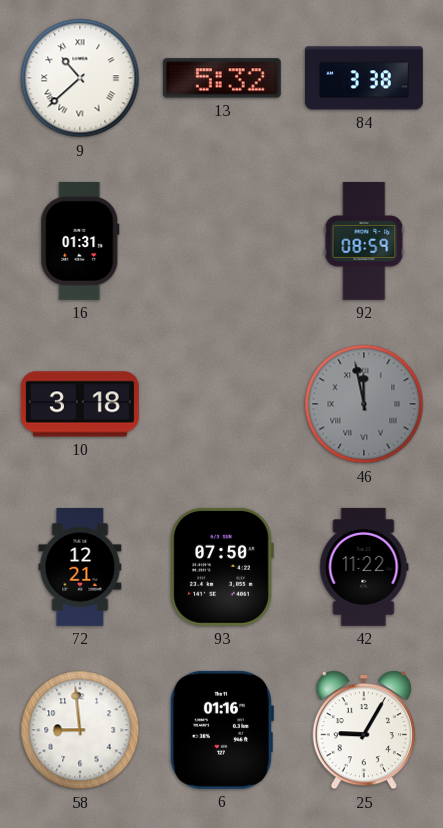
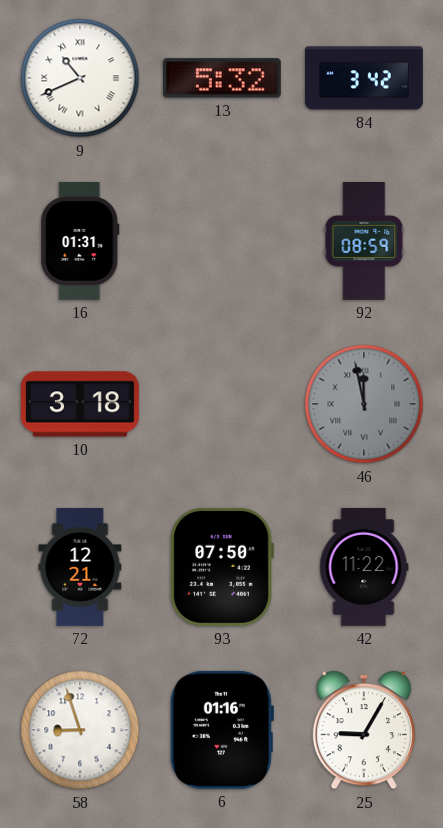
9: 10:38 -> 10:41
84: 3:38 -> 3:42
58: 8:59 -> 8:57
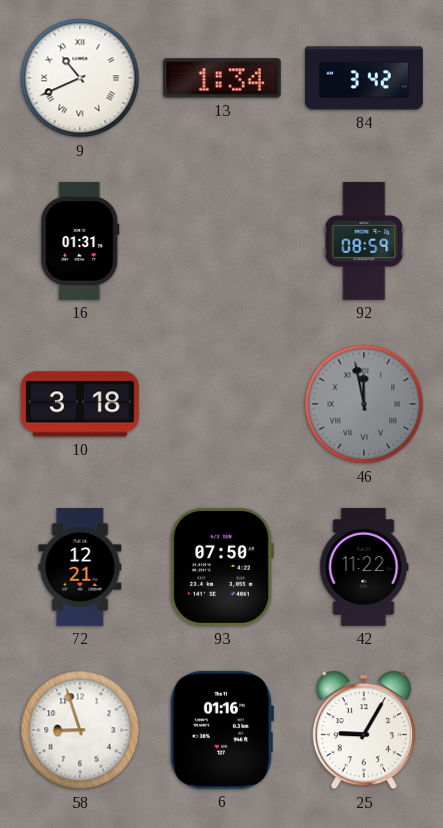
13: 5:32 -> 1:34
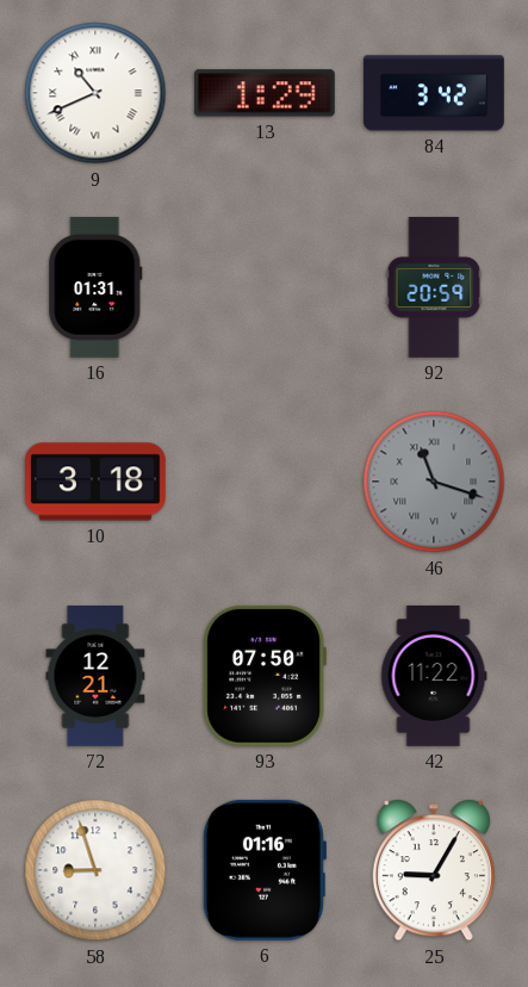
13: 1:34 -> 1:29
92: 08:59 -> 20:59
46: 11:58 -> 11:18
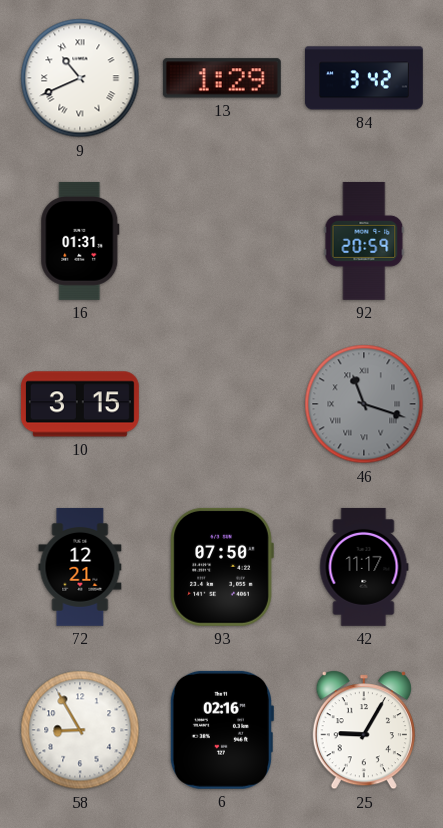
10: 3:18 -> 3:15
42: 11:22 -> 11:17
58: 8:57 -> 8:55
6: 01:16 -> 02:16
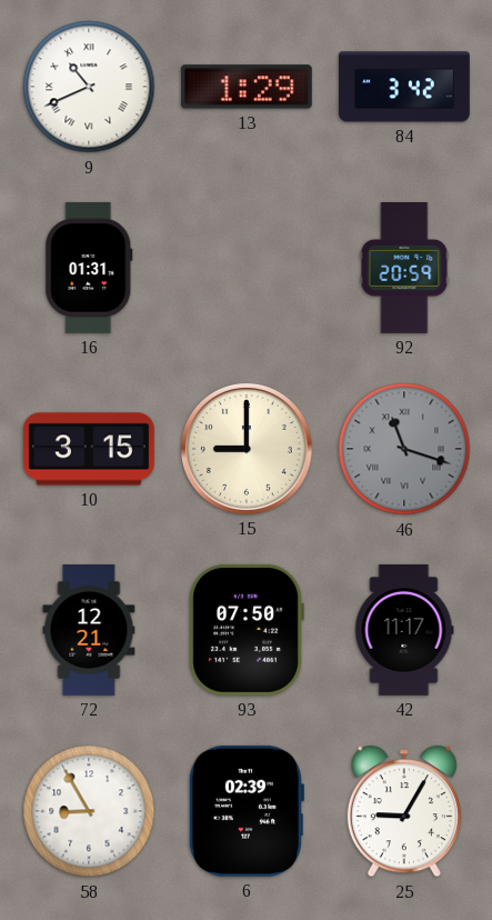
15: none -> 9:00
6: 02:16 -> 02:39
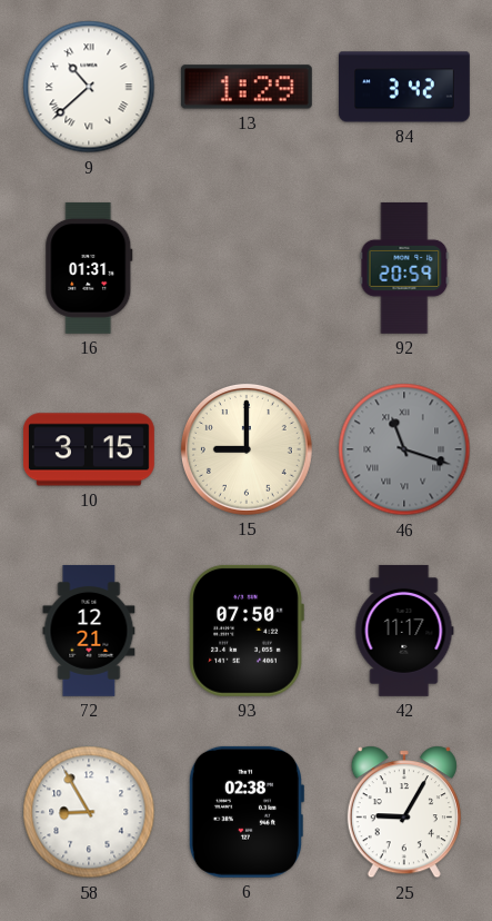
9: 10:41 -> 10:38
6: 02:39 -> 02:38
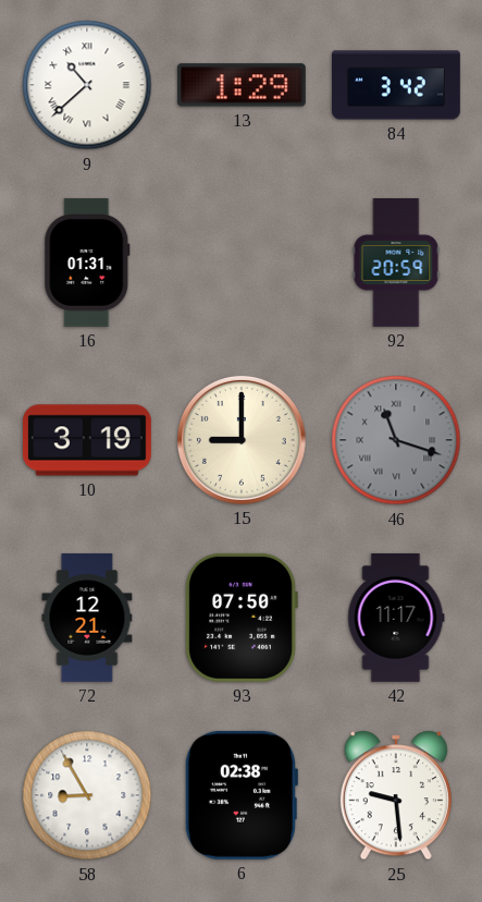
10: 3:15 -> 3:19
25: 9:05 -> 9:29
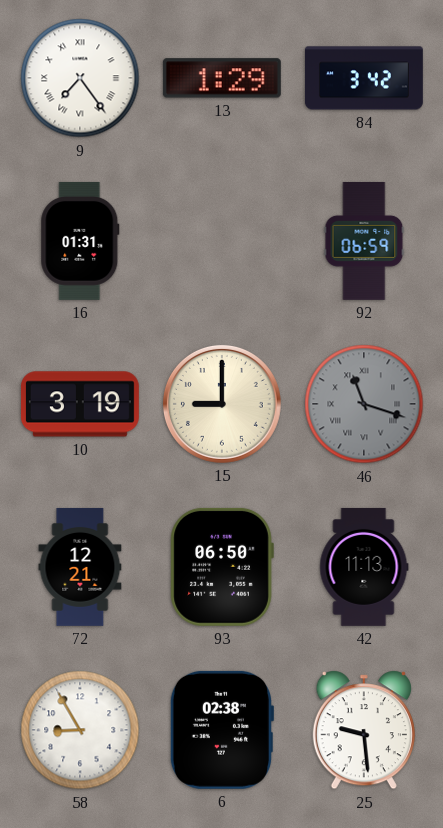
9: 10:38 -> 7:24
92: 20:59 -> 06:59
93: 07:50 -> 06:50
42: 11:17 -> 11:13
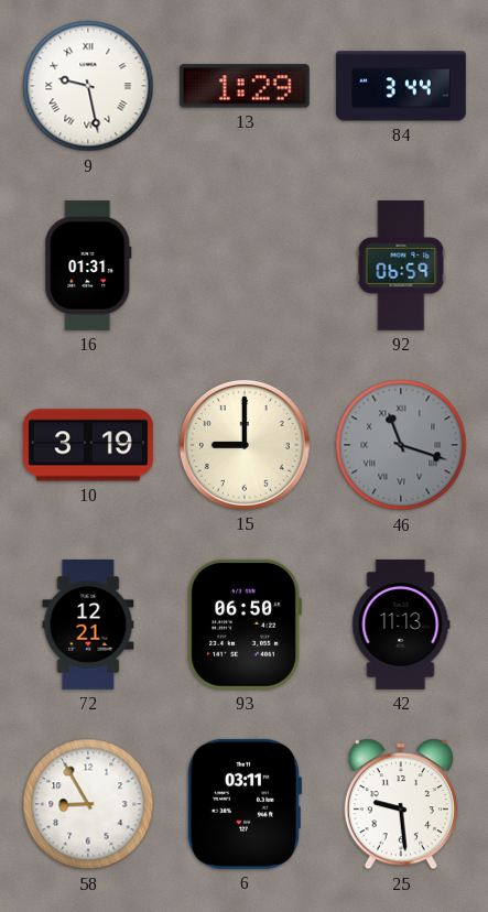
9: 7:24 -> 9:28
84: 3:42 -> 3:44
6: 02:38 -> 03:11
